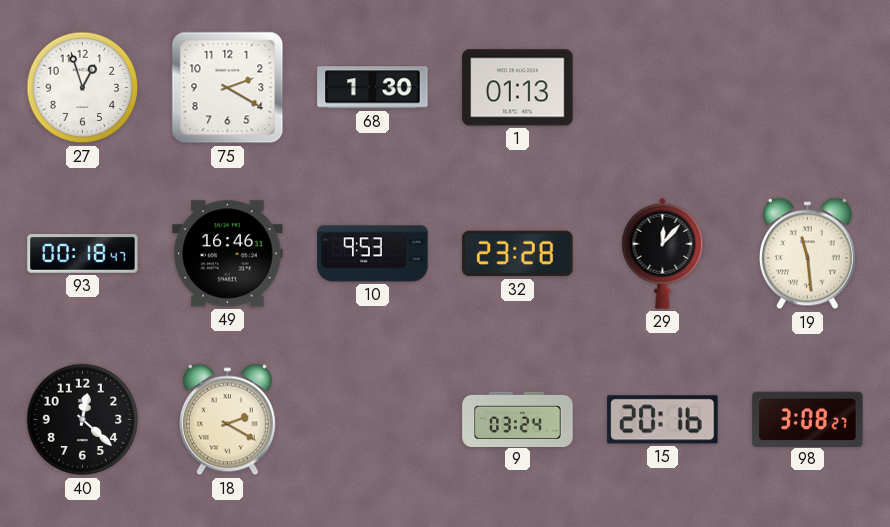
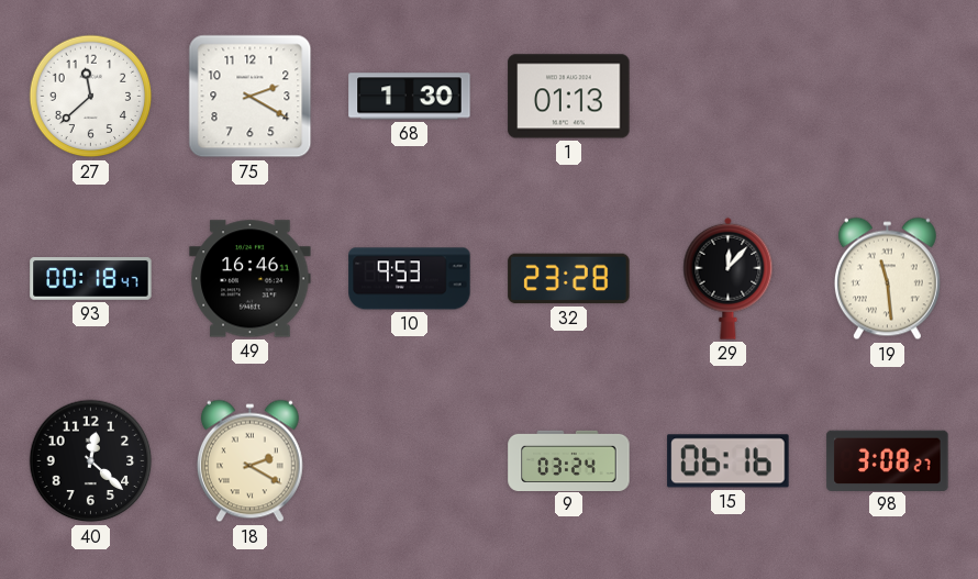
27: 12:57 -> 11:38
15: 20:16 -> 06:16
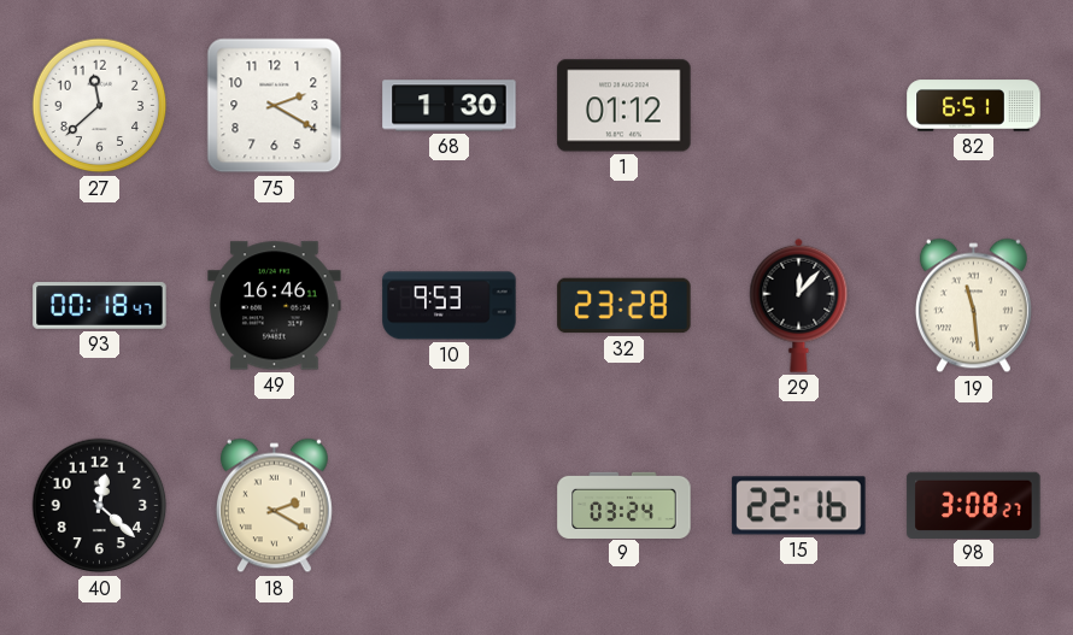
1: 01:13 -> 01:12
82: none -> 6:51
15: 06:16 -> 22:16
